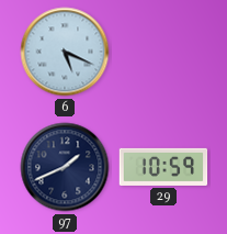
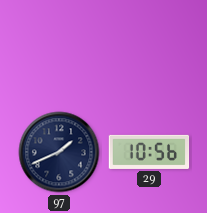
6: 5:19 -> none
29: 10:59 -> 10:56
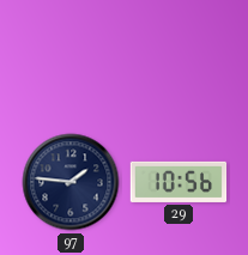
97: 1:41 -> 1:46
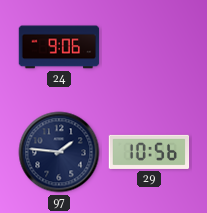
24: none -> 9:06
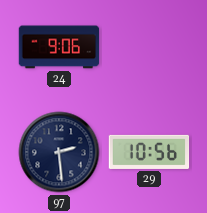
97: 1:46 -> 2:29
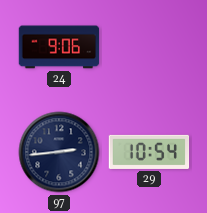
97: 2:29 -> 2:44
29: 10:56 -> 10:54
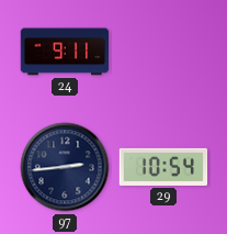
24: 9:06 -> 9:11
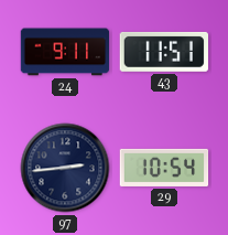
43: none -> 11:51
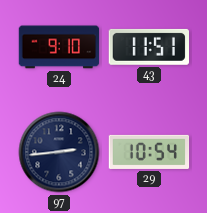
24: 9:11 -> 9:10
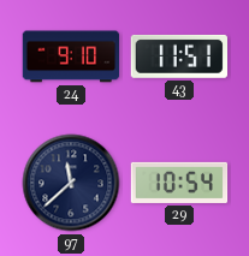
97: 2:44 -> 11:38
